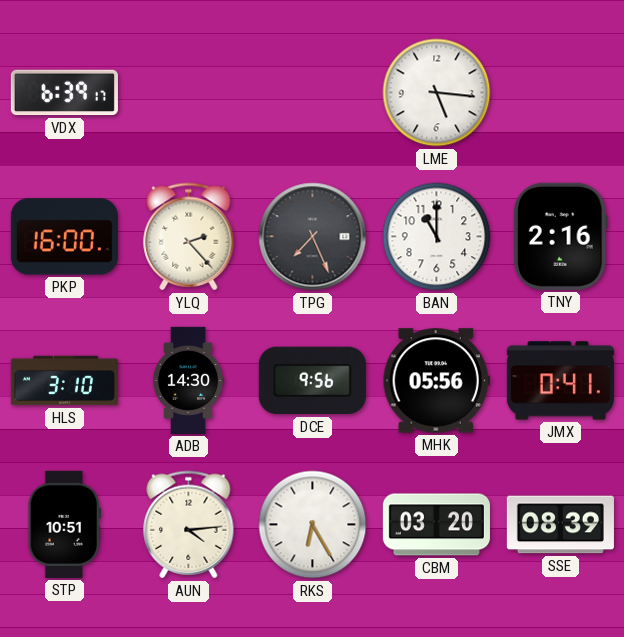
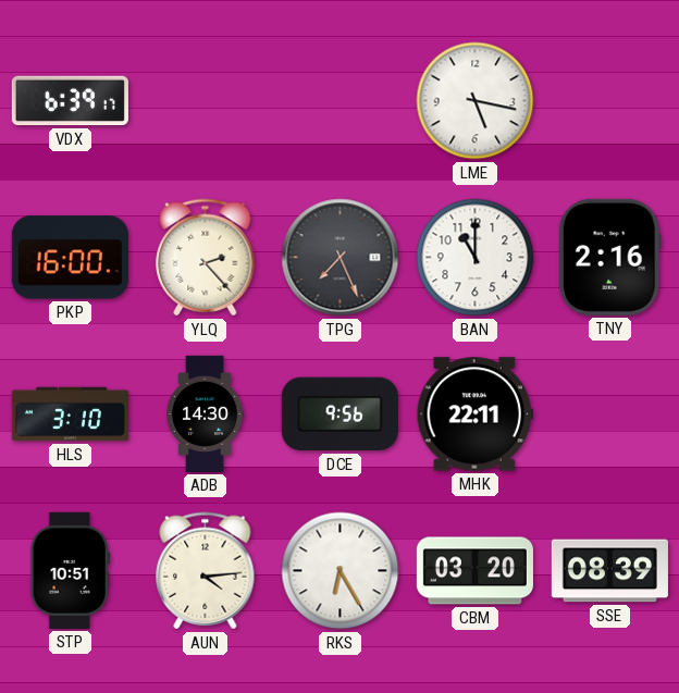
LME: 5:16 -> 5:17
MHK: 05:56 -> 22:11
JMX: 0:41 -> none
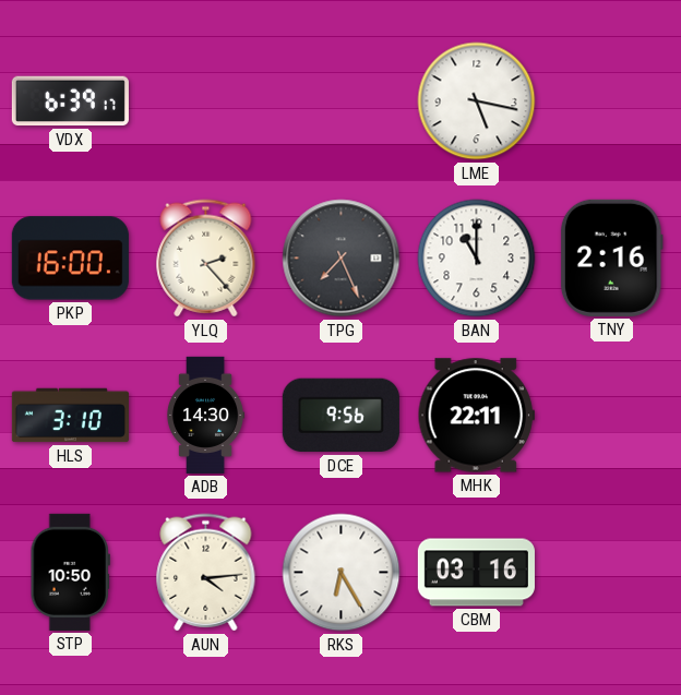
STP: 10:51 -> 10:50
CBM: 03:20 -> 03:16
SSE: 08:39 -> none
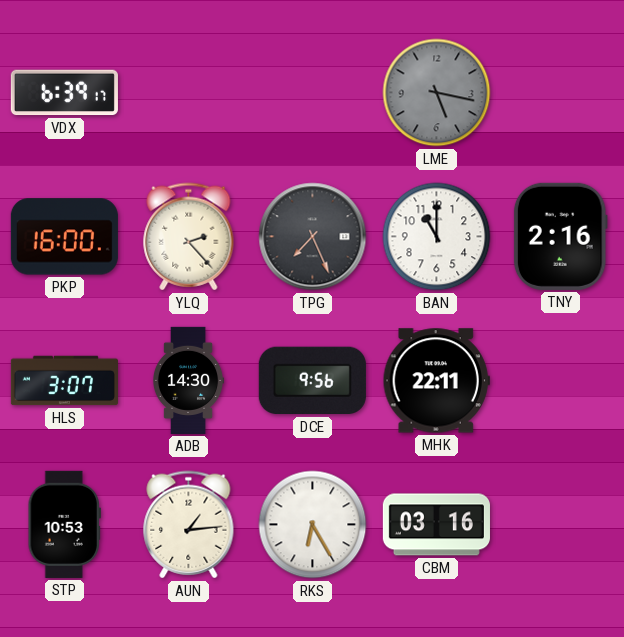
LME dial: white -> grey
HLS: 3:10 -> 3:07
STP: 10:50 -> 10:53
AUN: 4:14 -> 1:14
